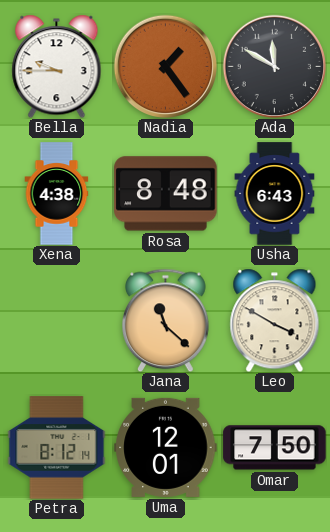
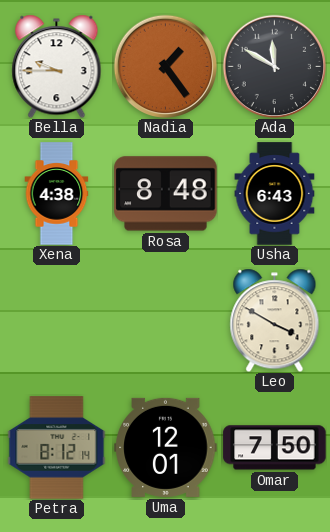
Jana: 11:22 -> none
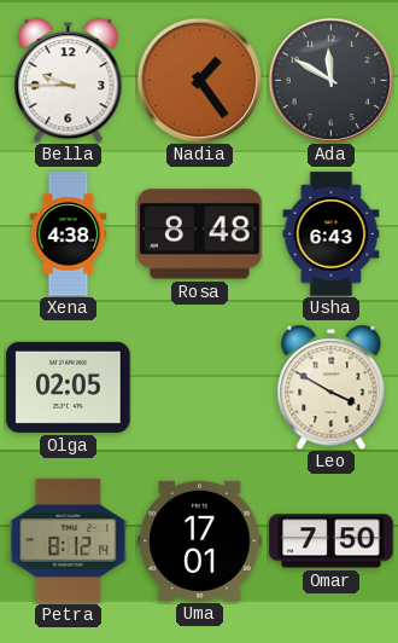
Olga: none -> 02:05
Uma: 12:01 -> 17:01
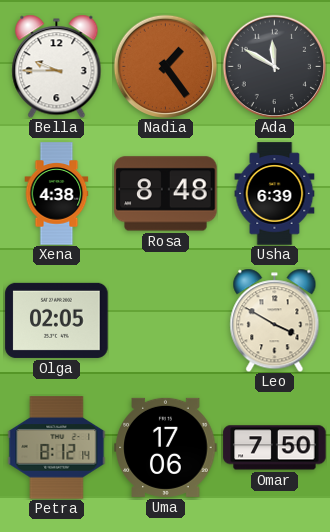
Usha: 6:43 -> 6:39
Uma: 17:01 -> 17:06
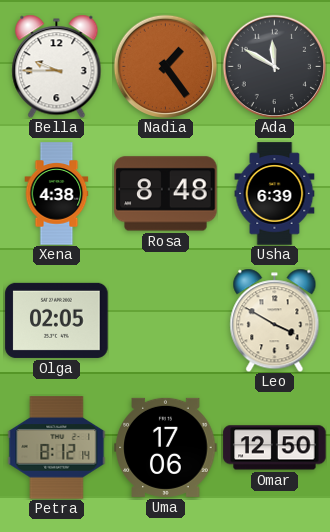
Omar: 7:50 -> 12:50
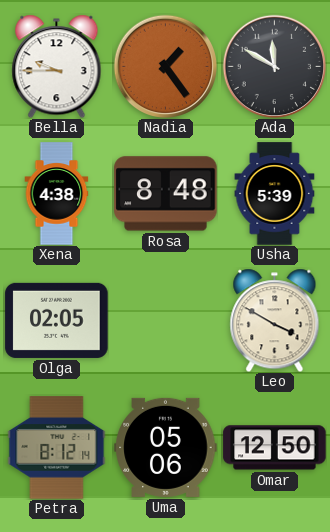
Usha: 6:39 -> 5:39
Uma: 17:06 -> 05:06
